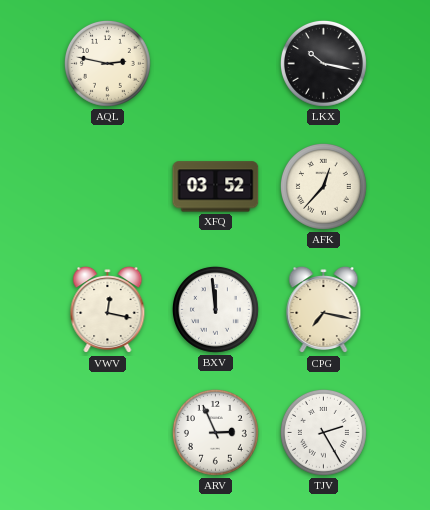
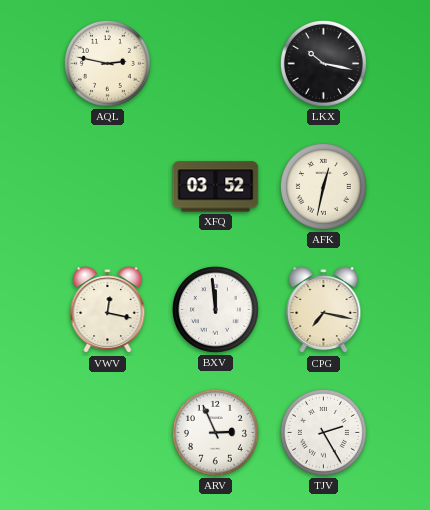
AFK: 12:37 -> 12:32
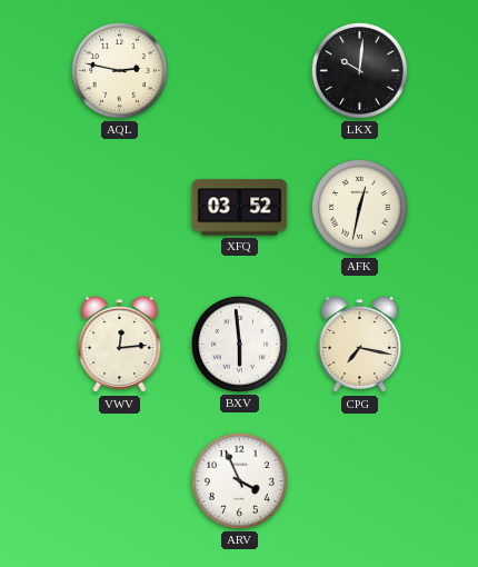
LKX: 10:17 -> 10:01
VWV: 12:17 -> 12:14
BXV: 11:59 -> 5:59
ARV: 2:56 -> 3:56
TJV: 2:25 -> none
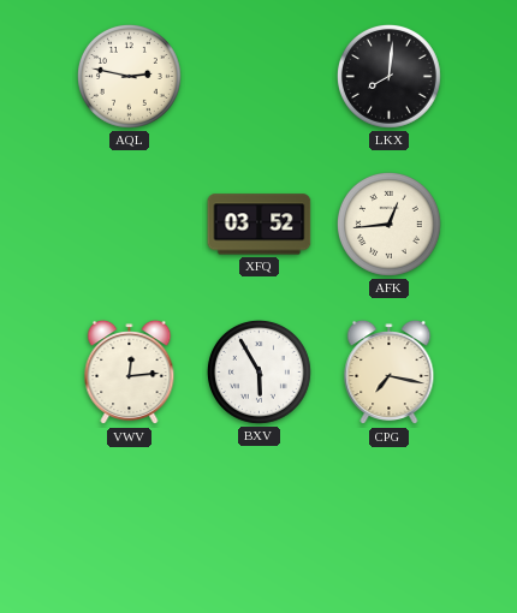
LKX: 10:01 -> 8:01
AFK: 12:32 -> 12:44
BXV: 5:59 -> 5:55
ARV: 3:56 -> none
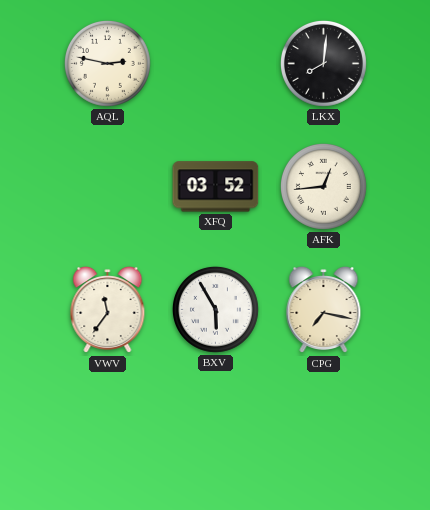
VWV: 12:14 -> 11:36
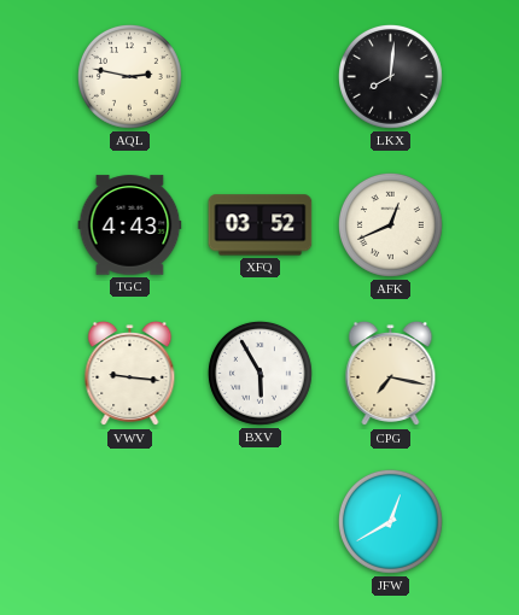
TGC: none -> 4:43
AFK: 12:44 -> 12:41
VWV: 11:36 -> 9:16
JFW: none -> 12:40
